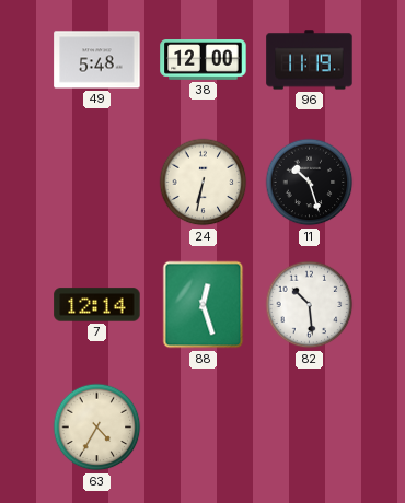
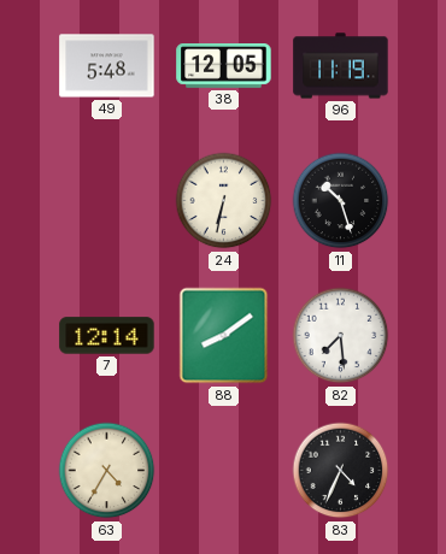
38: 12:00 -> 12:05
88: 12:27 -> 8:09
82: 10:29 -> 7:29
83: none -> 4:34
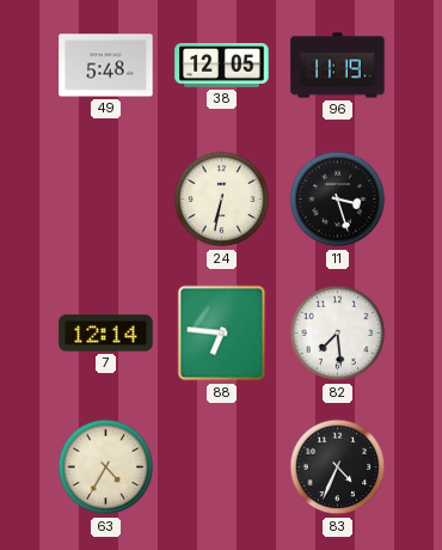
11: 10:27 -> 3:27
88: 8:09 -> 6:46
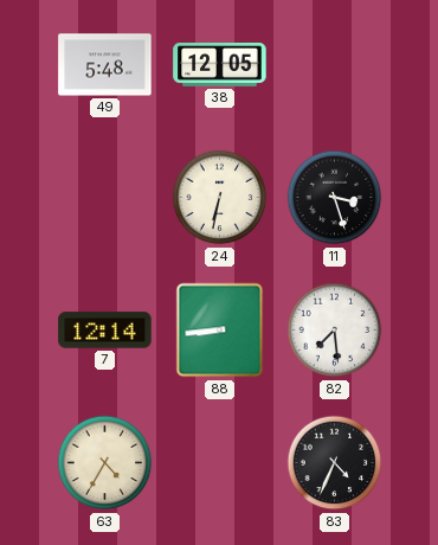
96: 11:19 -> none
88: 6:46 -> 8:44
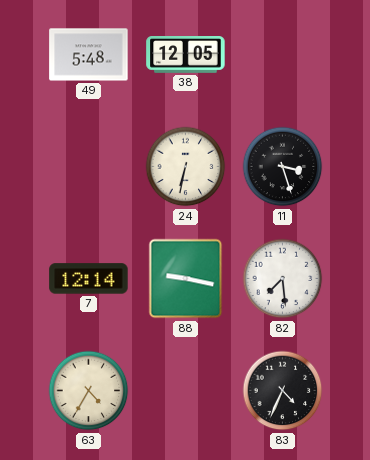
88: 8:44 -> 9:17
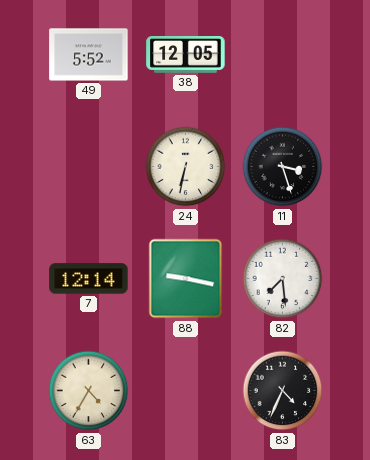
49: 5:48 -> 5:52
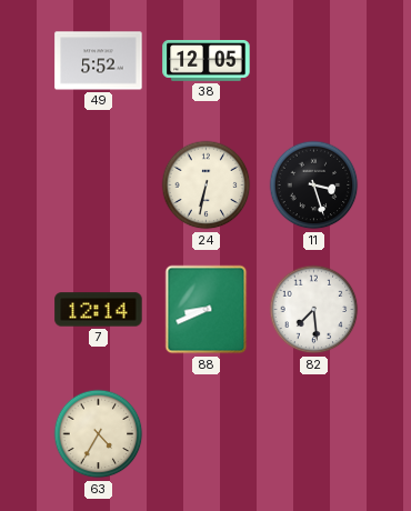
88: 9:17 -> 8:41
83: 4:34 -> none
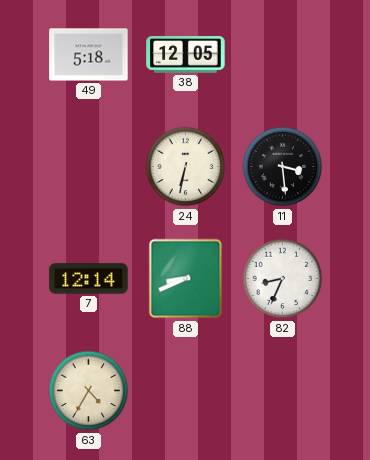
49: 5:52 -> 5:18
11: 3:27 -> 3:29
82: 7:29 -> 8:34
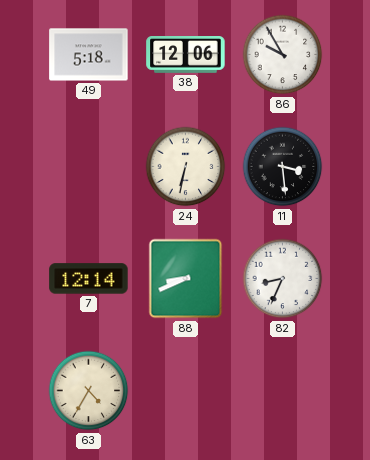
38: 12:05 -> 12:06
86: none -> 9:55
